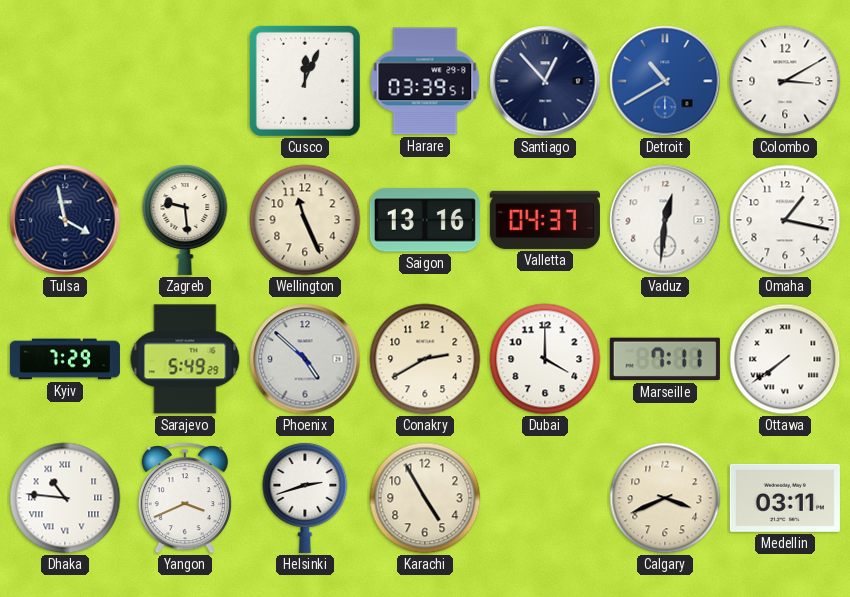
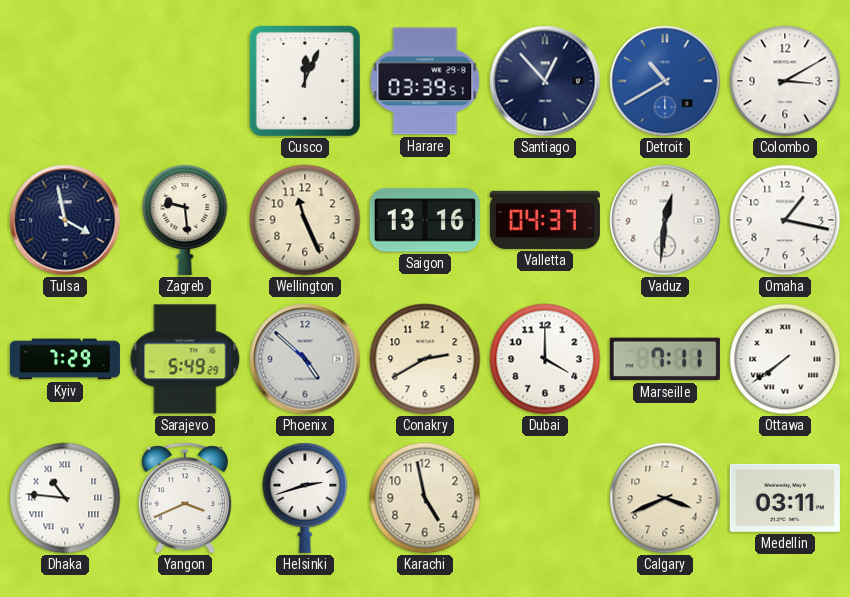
Karachi: 4:55 -> 4:58
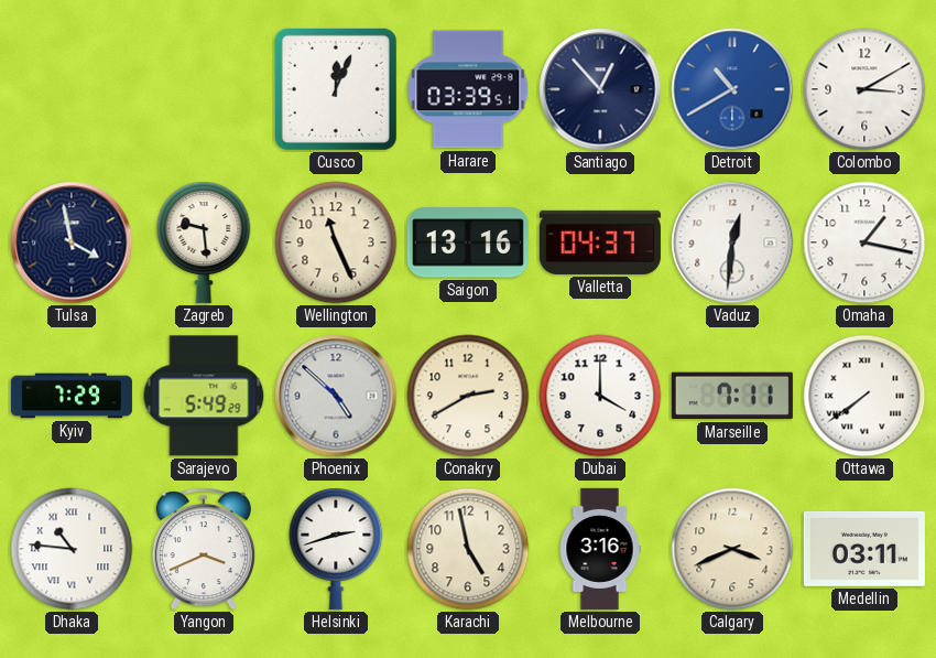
Melbourne: none -> 3:16
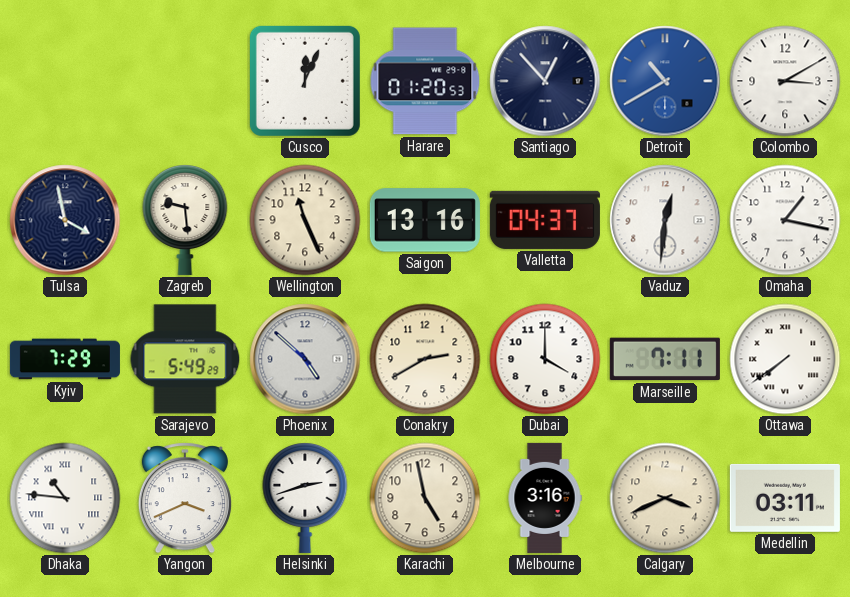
Harare: 03:39 -> 01:20
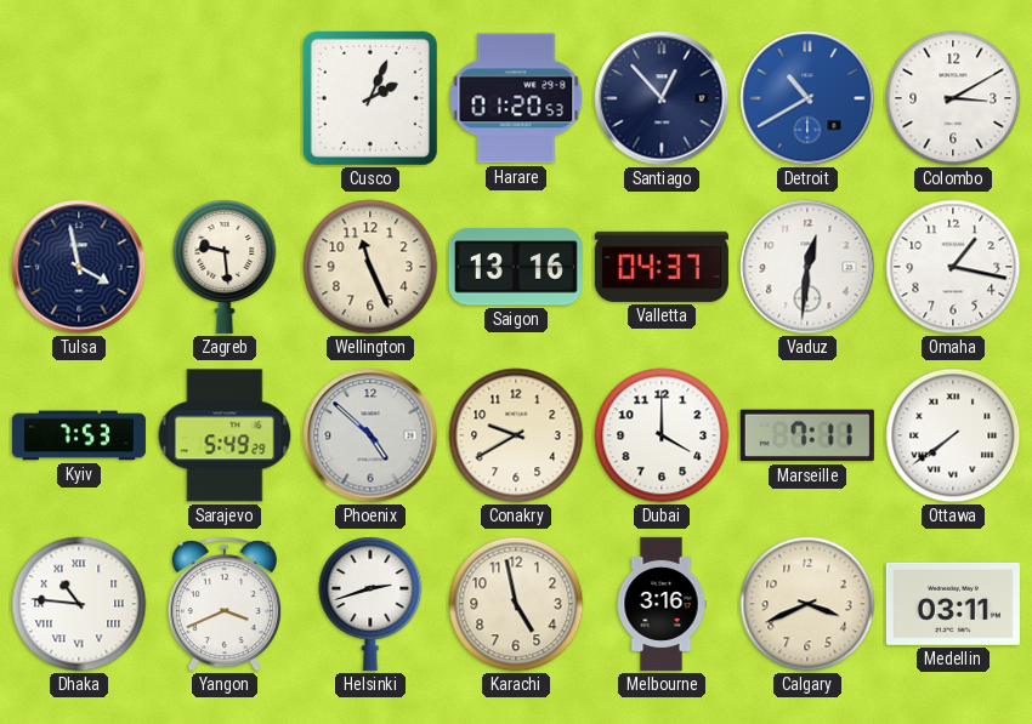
Cusco: 12:04 -> 2:04
Kyiv: 7:29 -> 7:53
Conakry: 2:40 -> 9:40
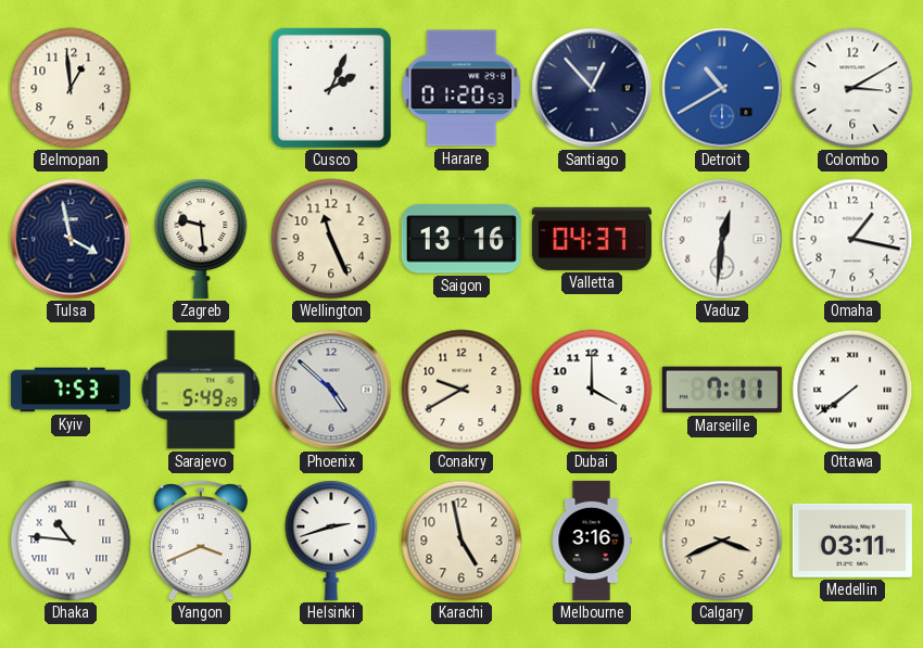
Belmopan: none -> 12:59
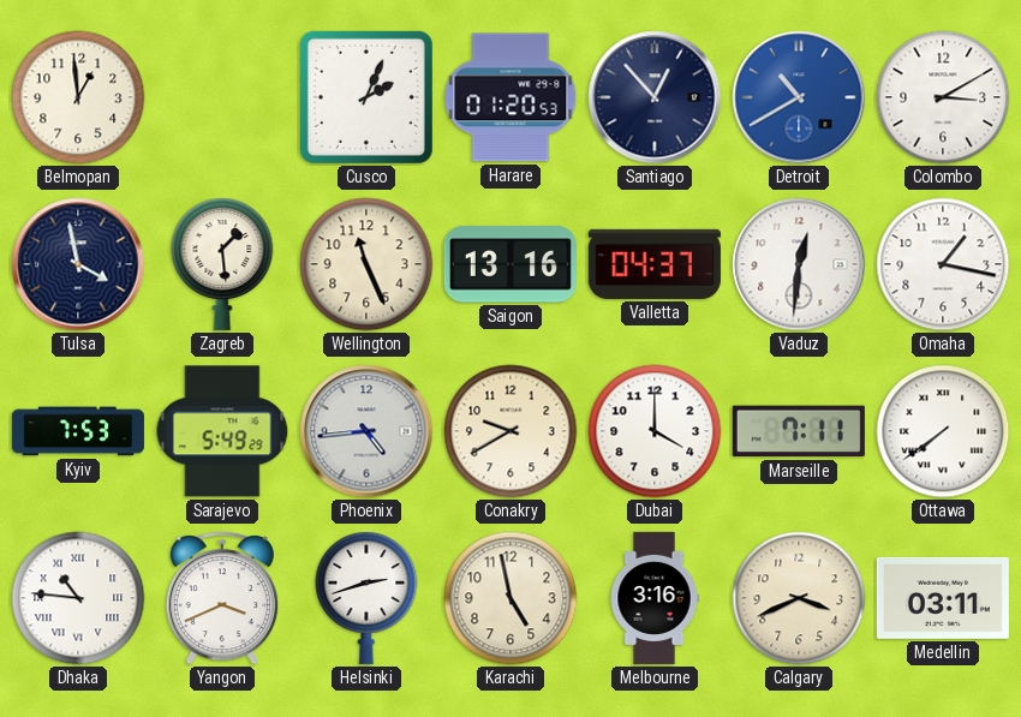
Zagreb: 9:29 -> 1:29
Phoenix: 4:52 -> 4:44
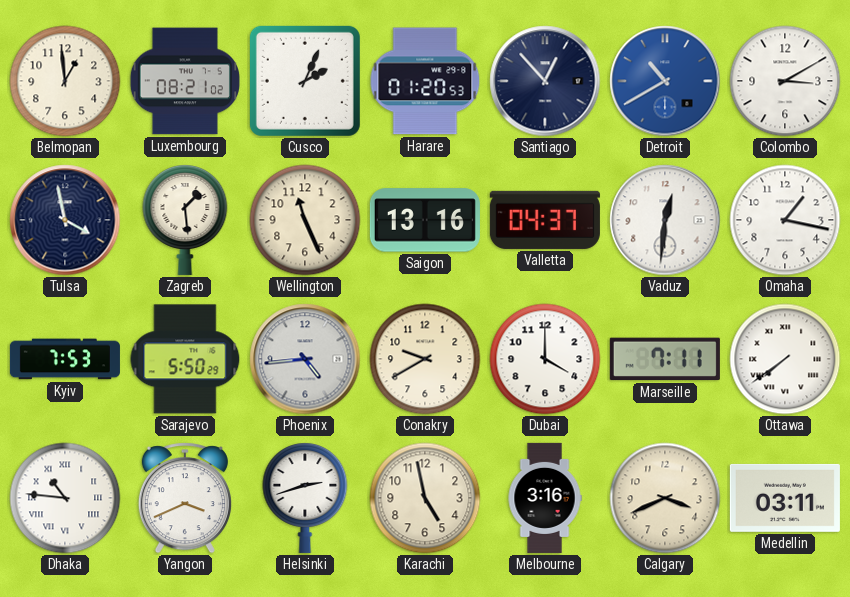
Luxembourg: none -> 08:21
Sarajevo: 5:49 -> 5:50
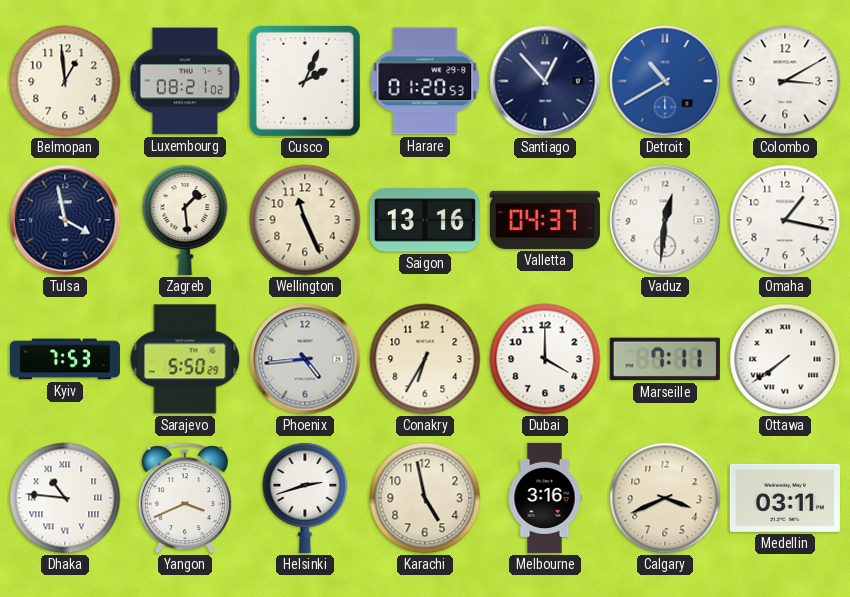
Conakry: 9:40 -> 6:35
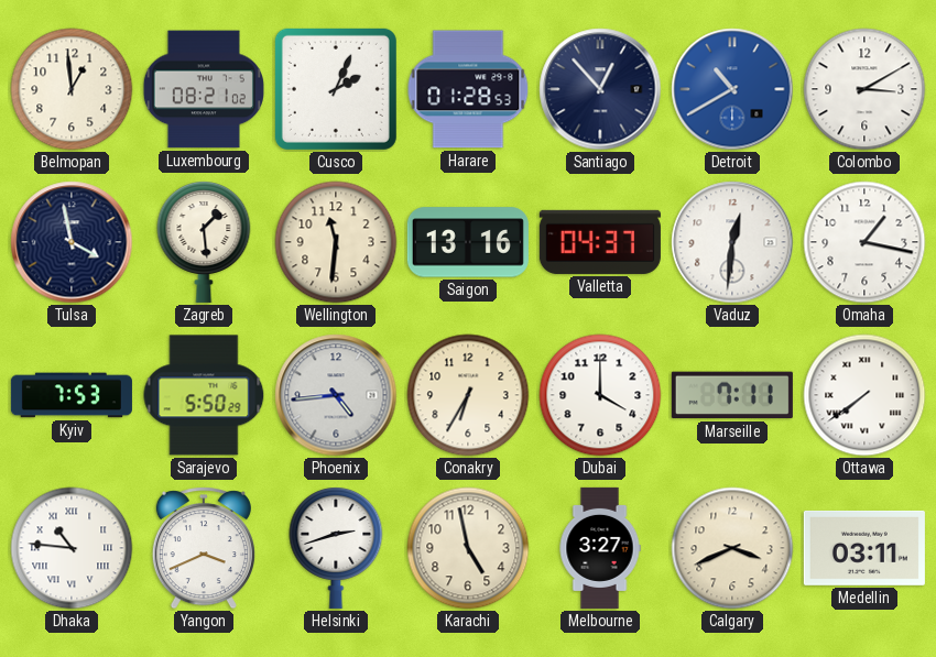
Harare: 01:20 -> 01:28
Wellington: 11:26 -> 11:31
Melbourne: 3:16 -> 3:27
